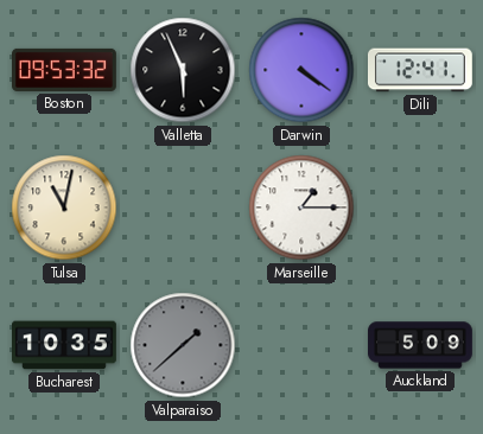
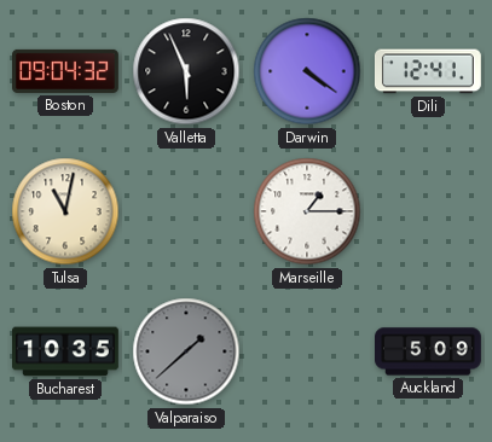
Boston: 09:53 -> 09:04
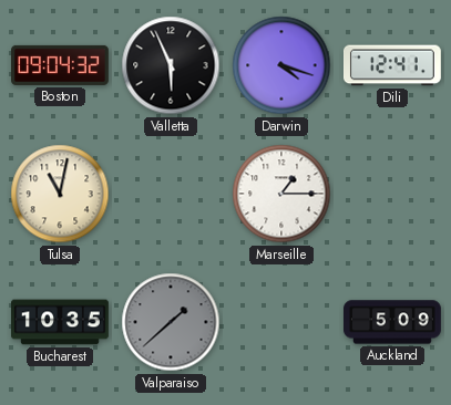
Darwin: 4:21 -> 4:18
